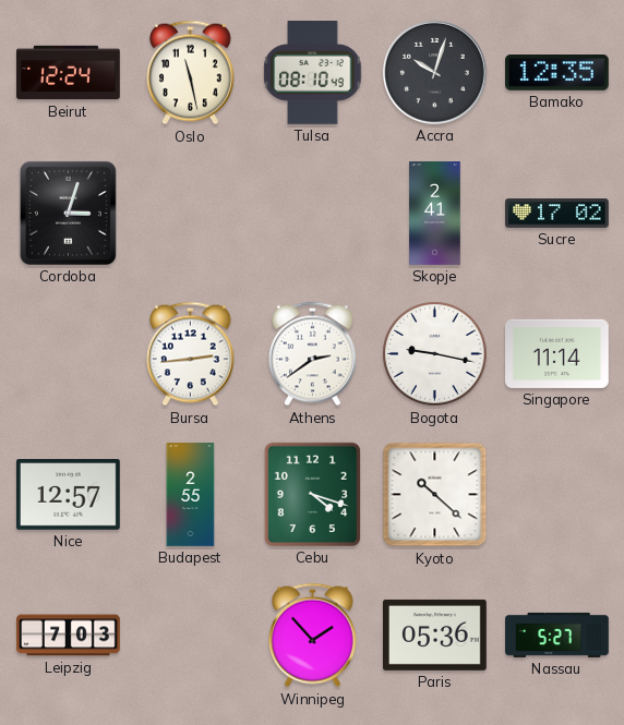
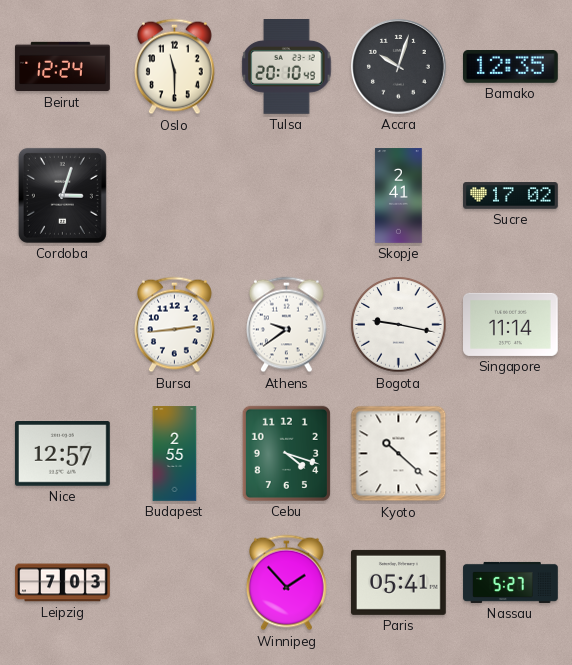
Oslo: 11:28 -> 11:30
Tulsa: 08:10 -> 20:10
Athens: 2:39 -> 9:39
Paris: 05:36 -> 05:41
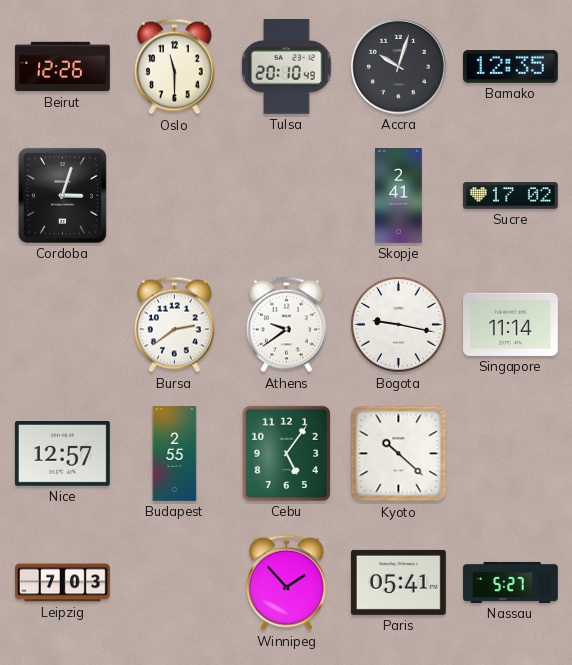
Beirut: 12:24 -> 12:26
Bursa: 2:44 -> 2:39
Cebu: 4:18 -> 5:06
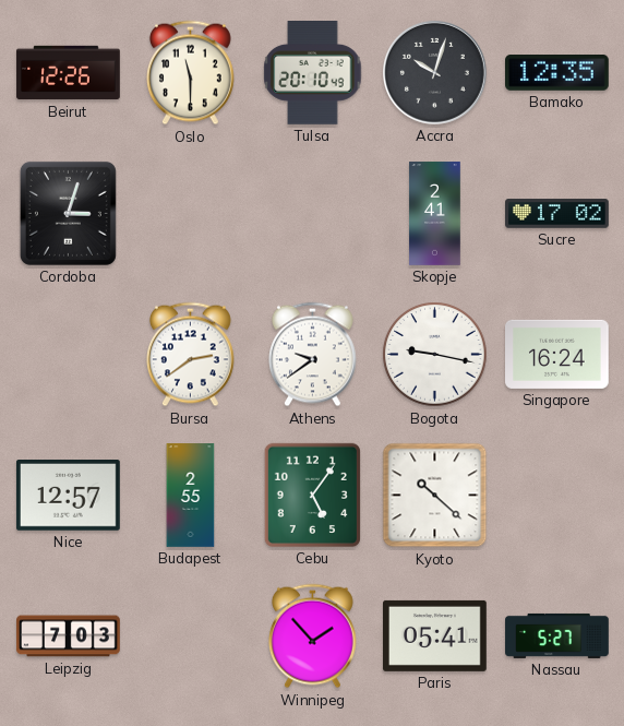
Singapore: 11:14 -> 16:24
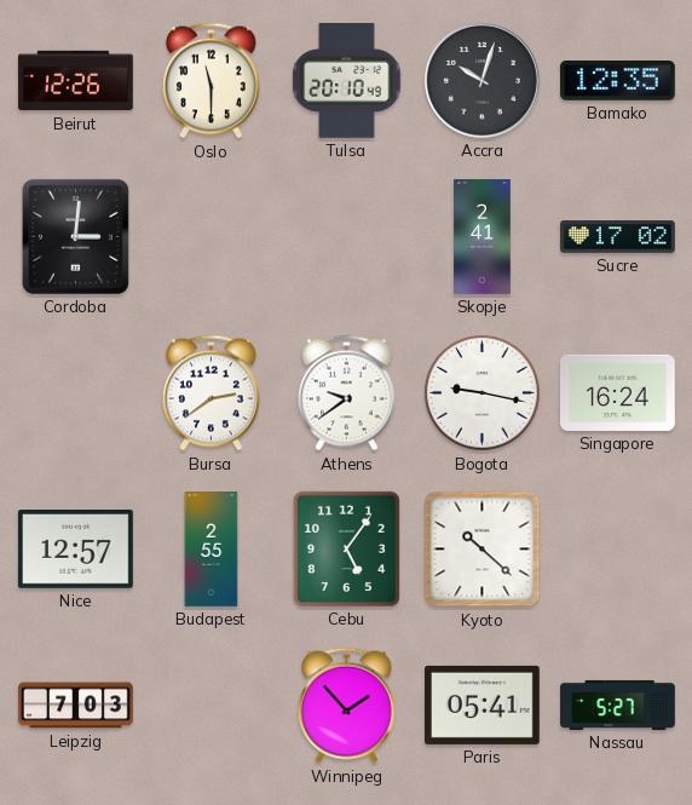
Cordoba: 3:03 -> 3:01
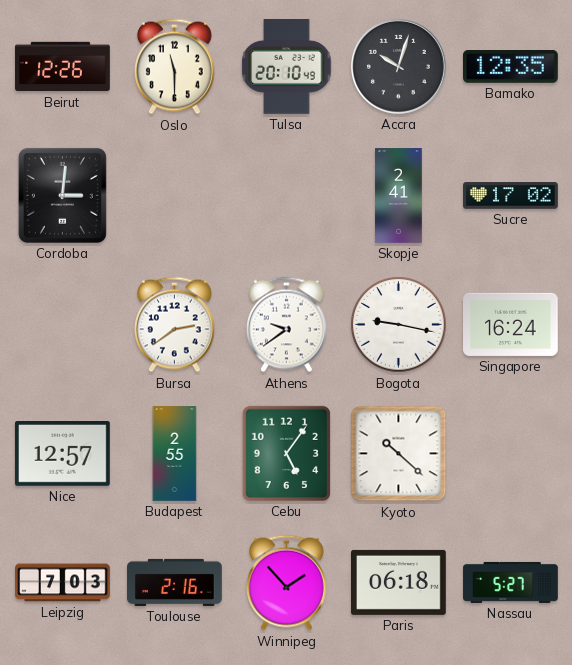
Toulouse: none -> 2:16
Paris: 05:41 -> 06:18
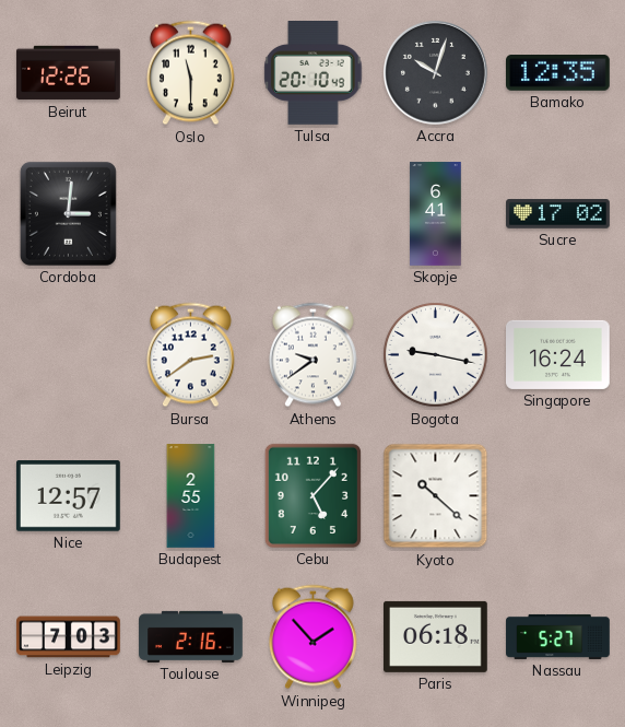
Skopje: 2:41 -> 6:41
Cebu: 5:06 -> 5:07
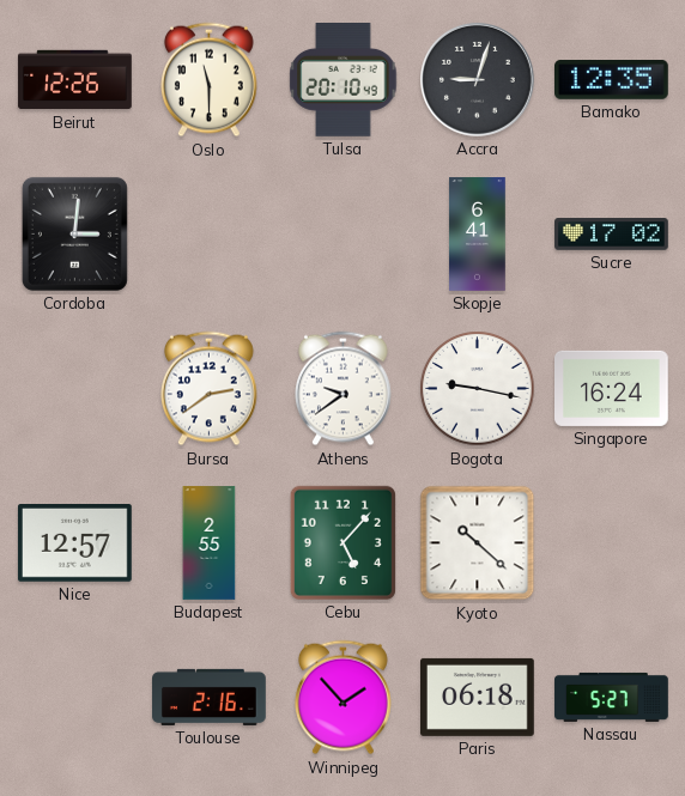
Accra: 10:03 -> 9:03
Leipzig: 7:03 -> none
